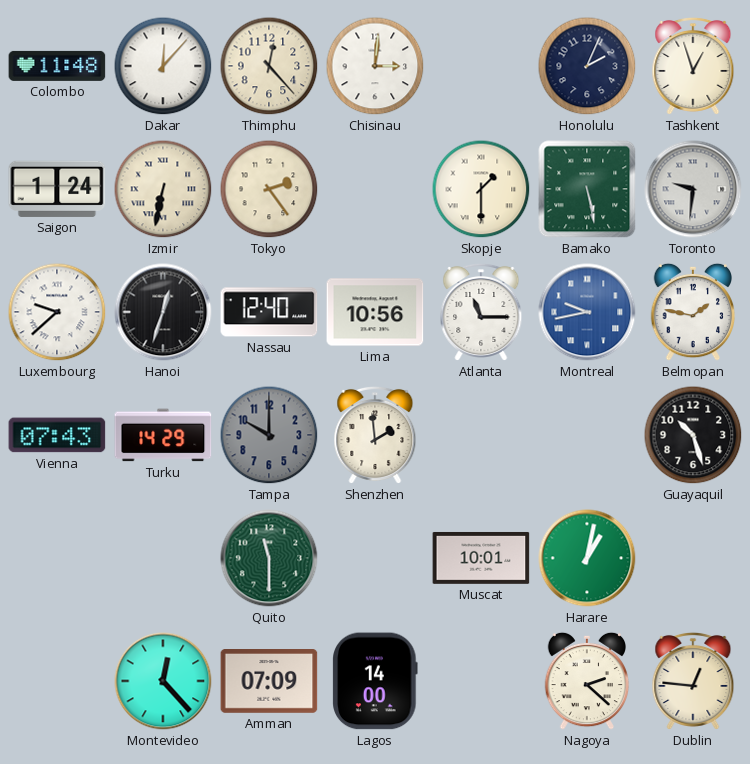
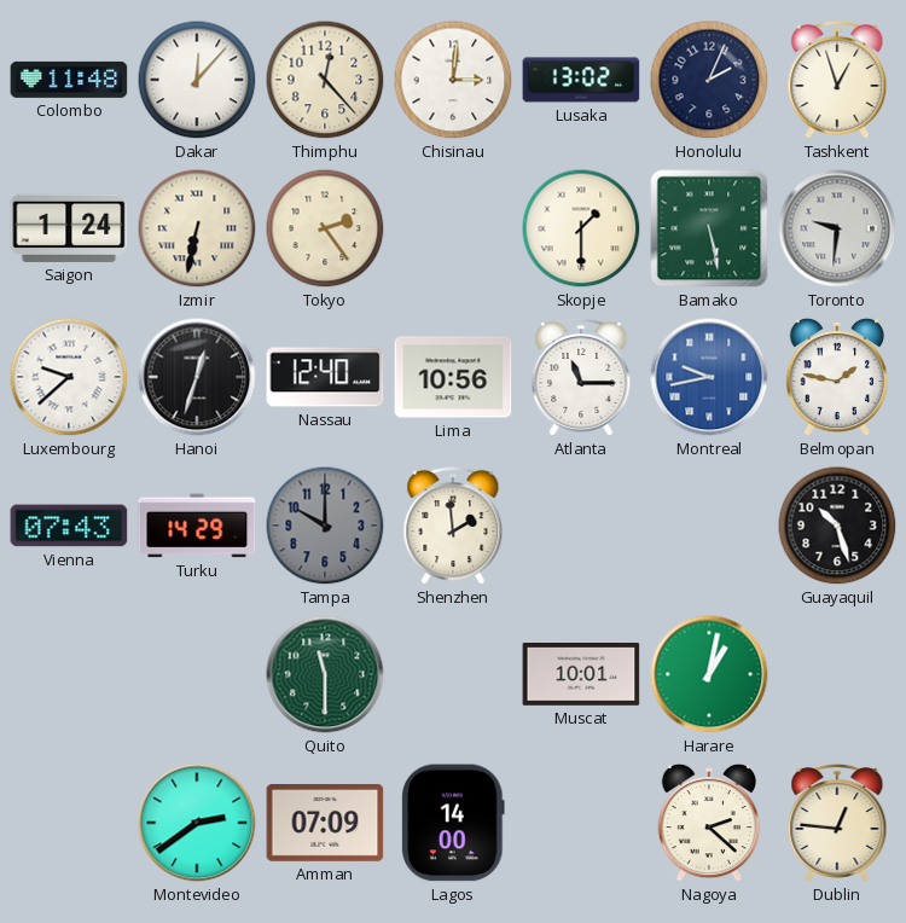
Lusaka: none -> 13:02
Montevideo: 12:23 -> 2:39
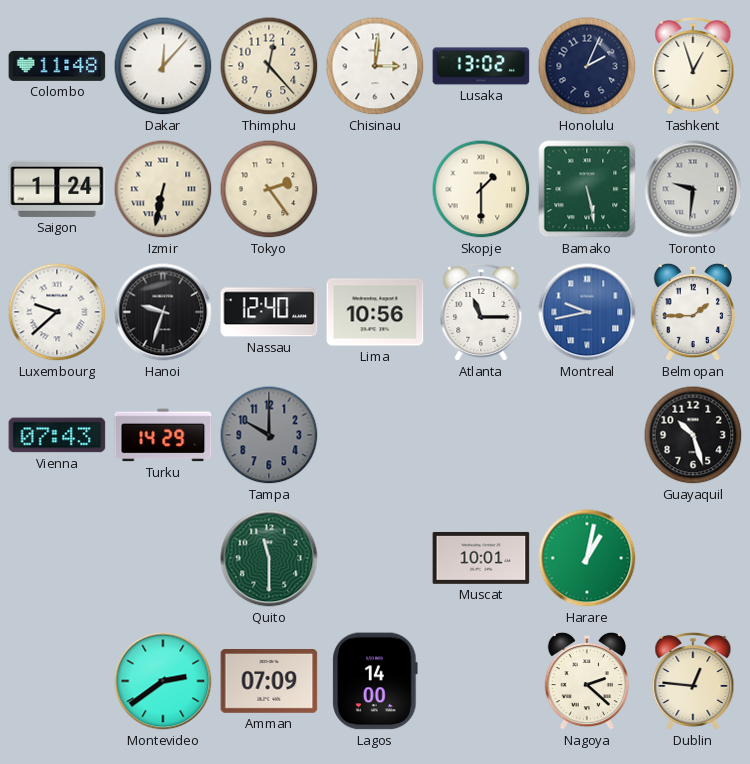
Hanoi: 12:33 -> 9:33
Belmopan: 1:47 -> 1:45
Shenzhen: 1:59 -> none
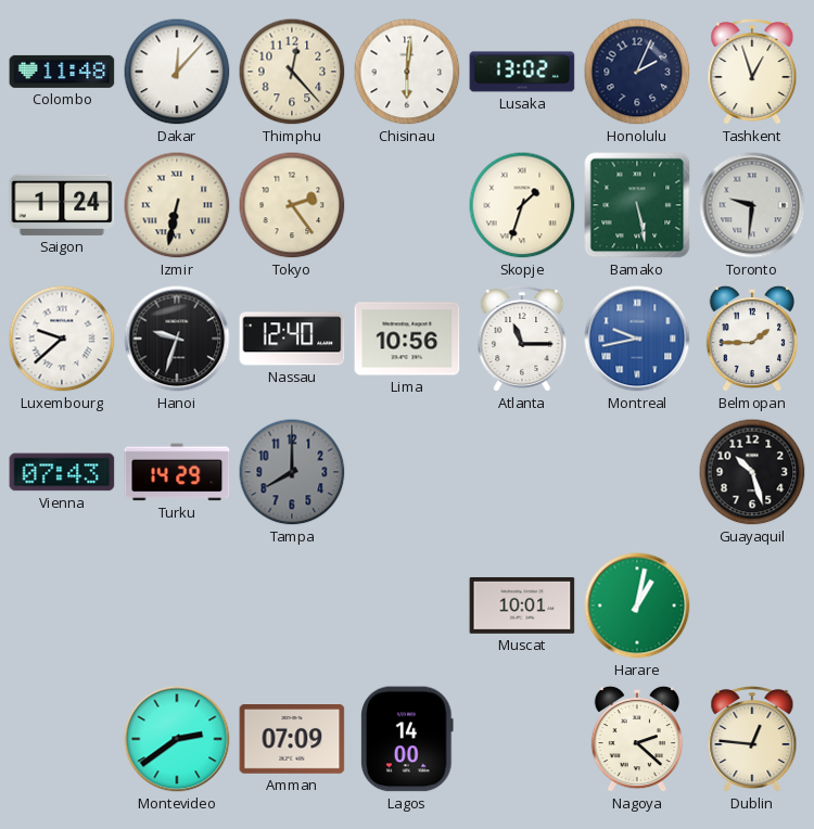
Chisinau: 3:01 -> 6:01
Skopje: 1:30 -> 1:33
Tampa: 10:00 -> 8:00
Quito: 11:30 -> none
